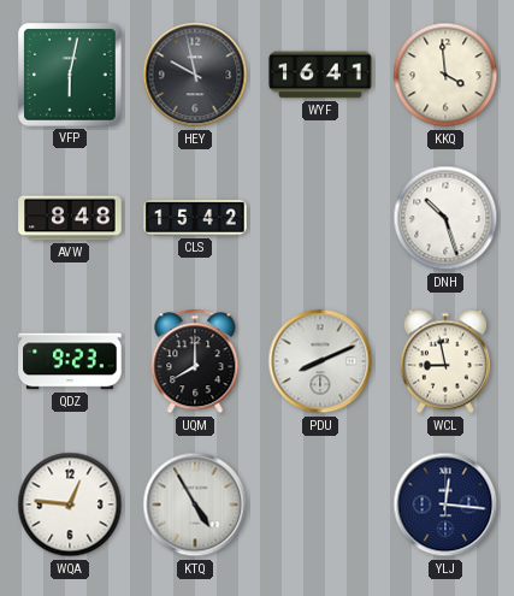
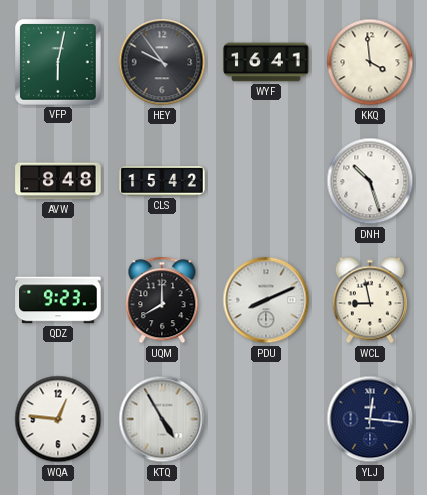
HEY: 9:58 -> 9:54
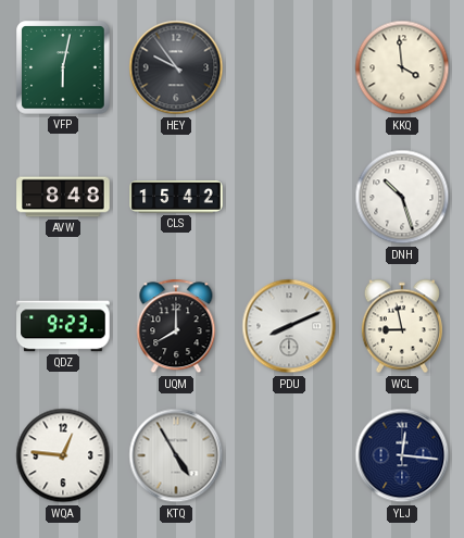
WYF: 16:41 -> none
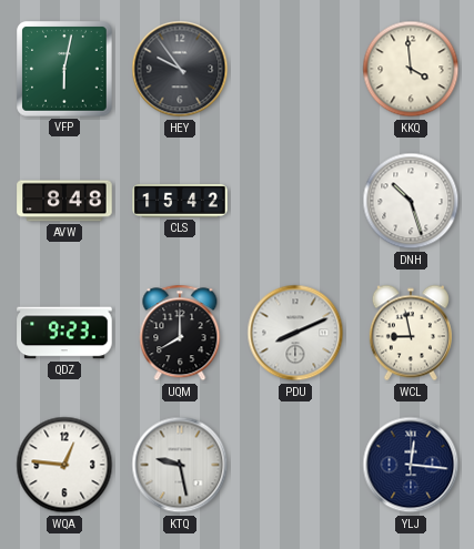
KTQ: 4:55 -> 9:28
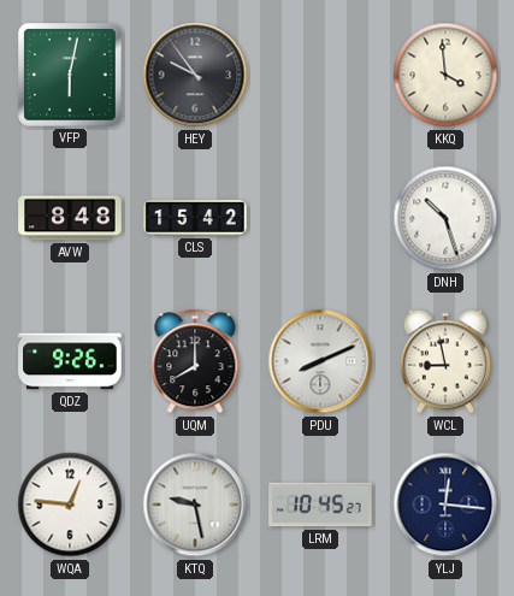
QDZ: 9:23 -> 9:26
LRM: none -> 10:45
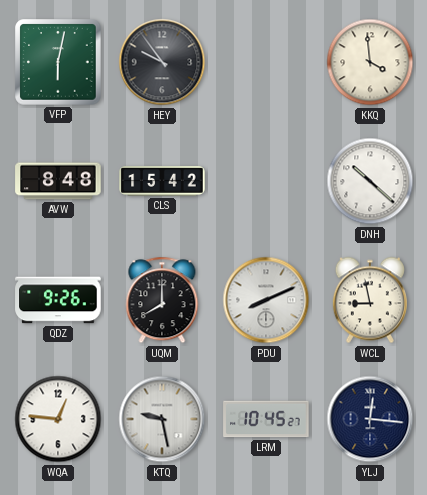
DNH: 10:27 -> 10:22
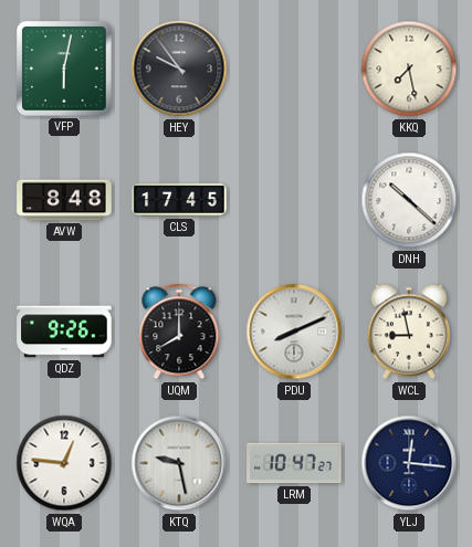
KKQ: 3:59 -> 7:28
CLS: 15:42 -> 17:45
LRM: 10:45 -> 10:47
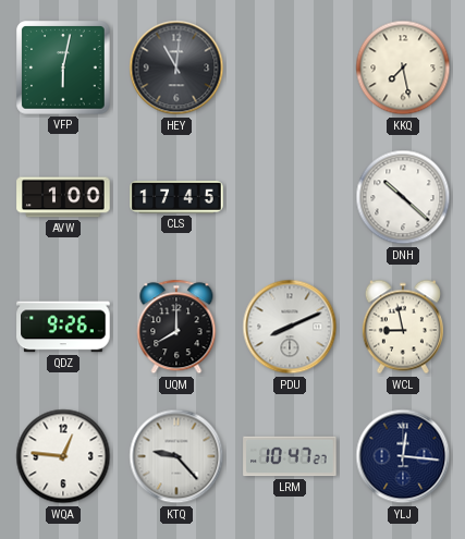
HEY: 9:54 -> 11:01
AVW: 8:48 -> 1:00
KTQ: 9:28 -> 9:23
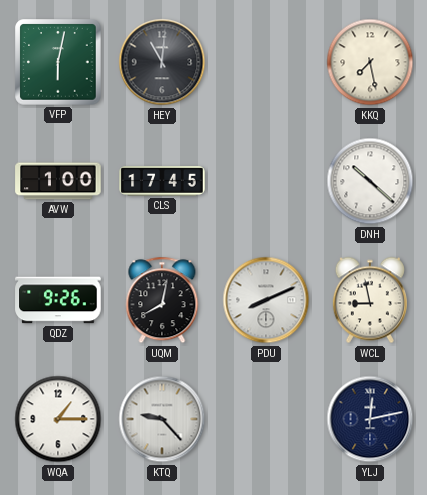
UQM: 8:00 -> 8:02
WQA: 12:46 -> 1:15
LRM: 10:47 -> none
YLJ: 12:16 -> 12:13
